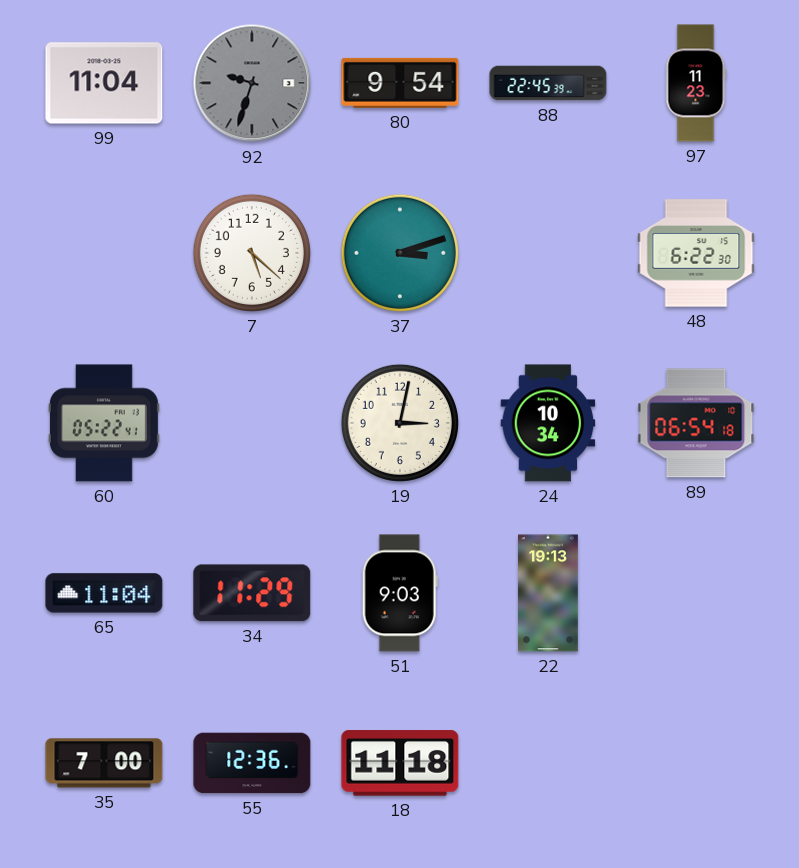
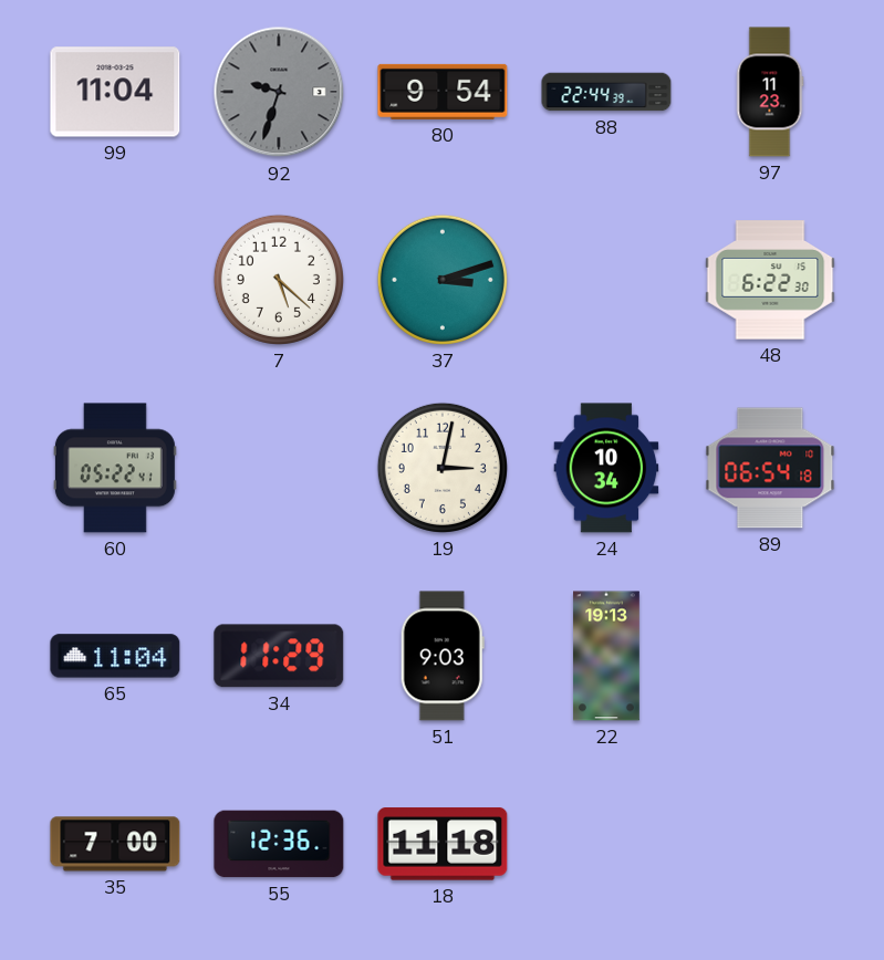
88: 22:45 -> 22:44
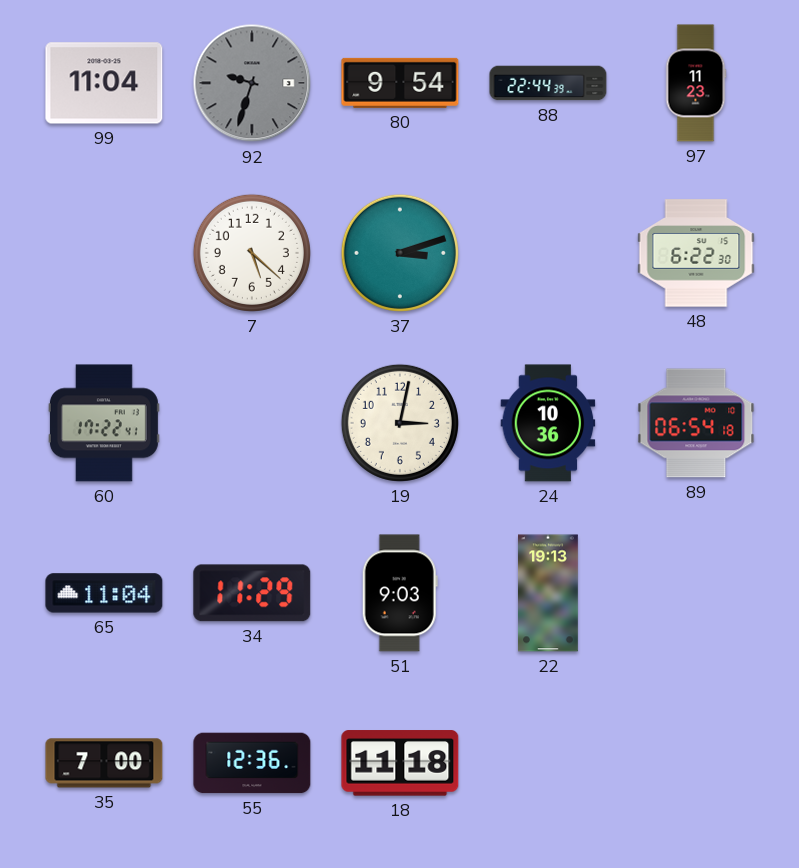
60: 05:22 -> 17:22
24: 10:34 -> 10:36
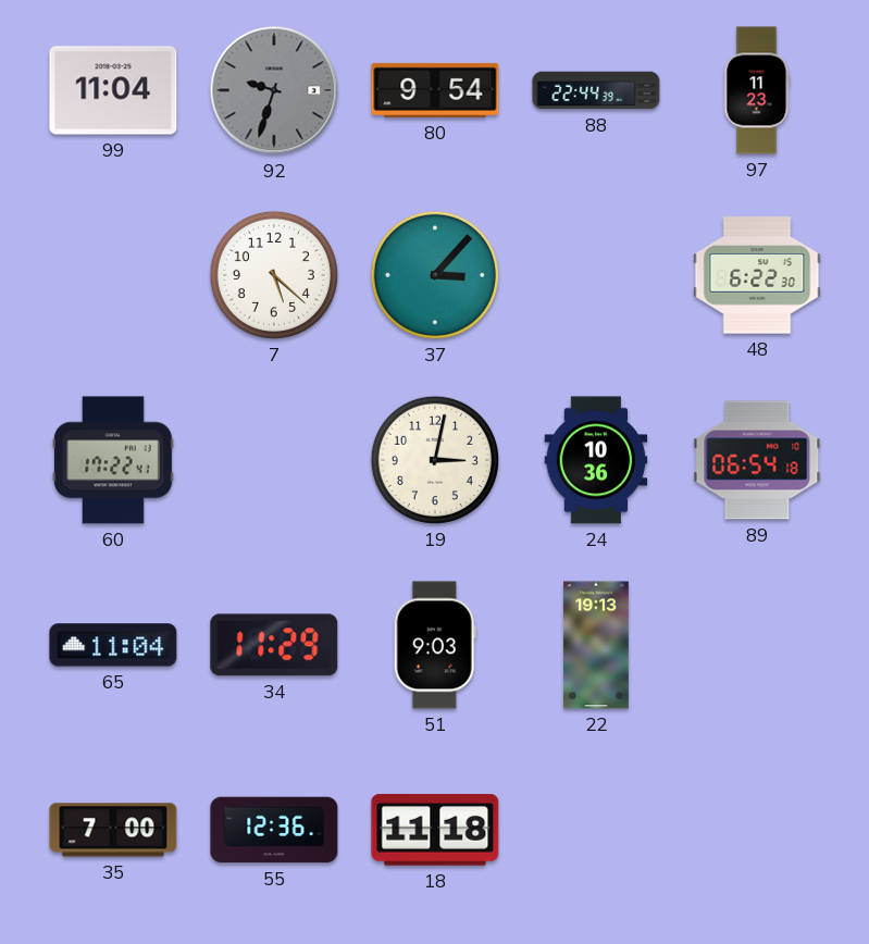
37: 3:12 -> 3:07
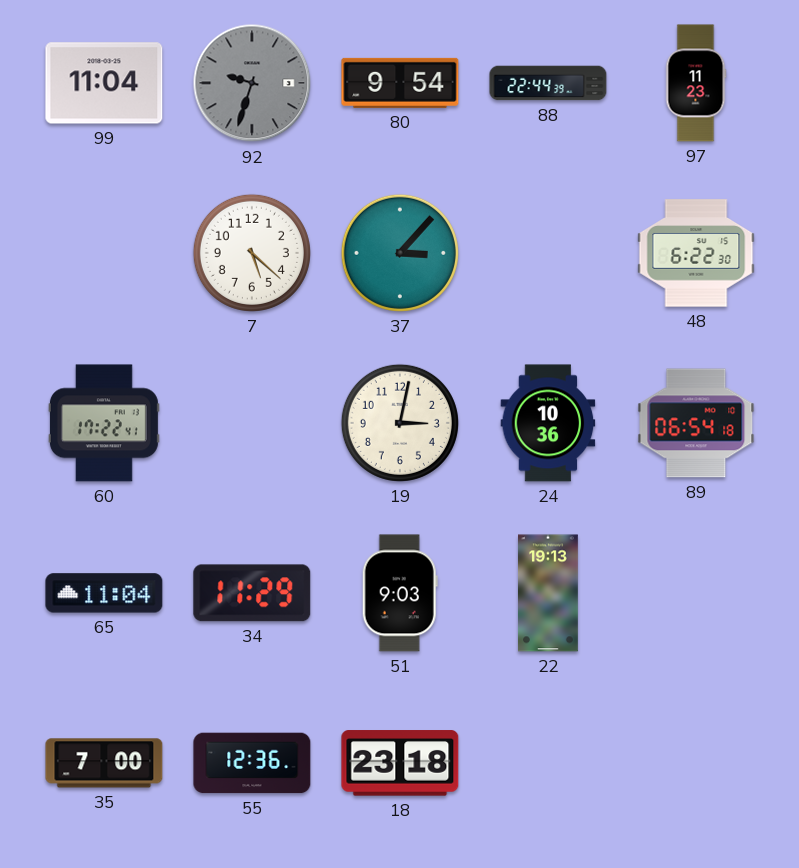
18: 11:18 -> 23:18
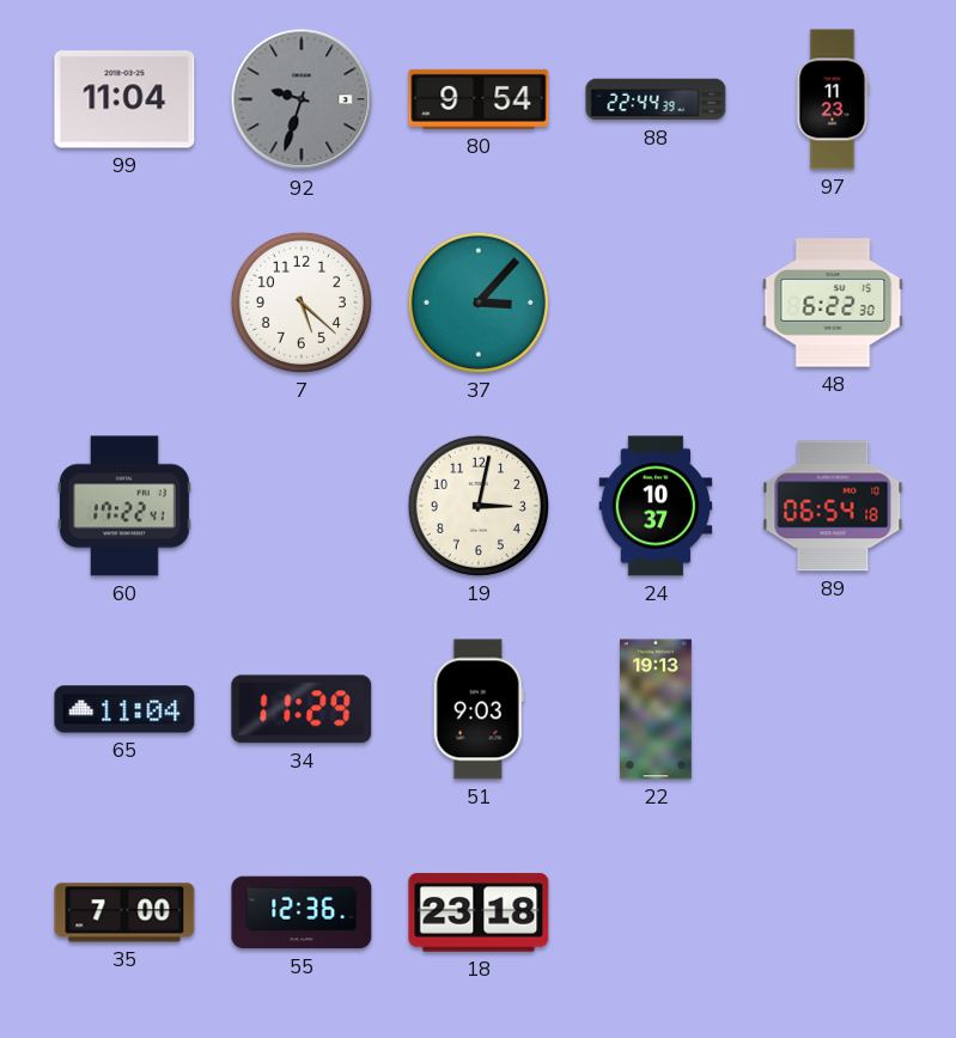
24: 10:36 -> 10:37
